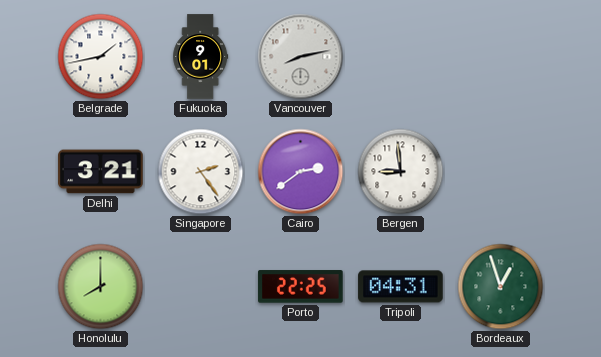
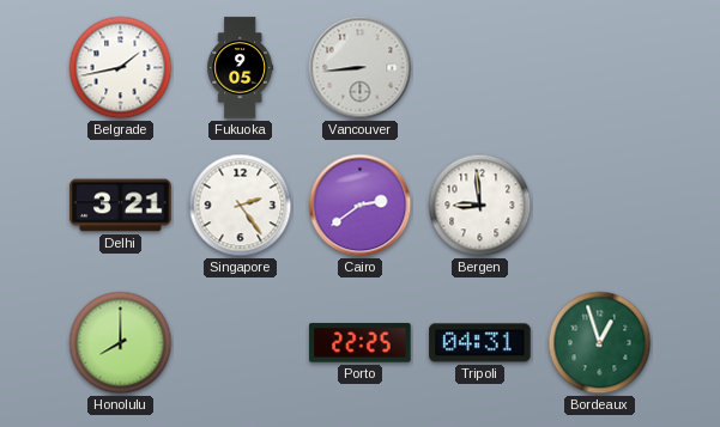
Fukuoka: 9:01 -> 9:05
Vancouver: 8:13 -> 8:44
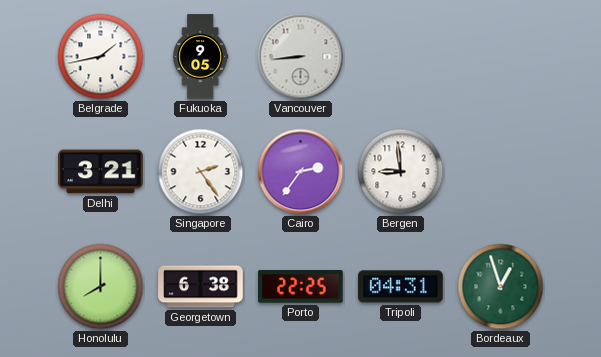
Cairo: 2:39 -> 2:36
Georgetown: none -> 6:38
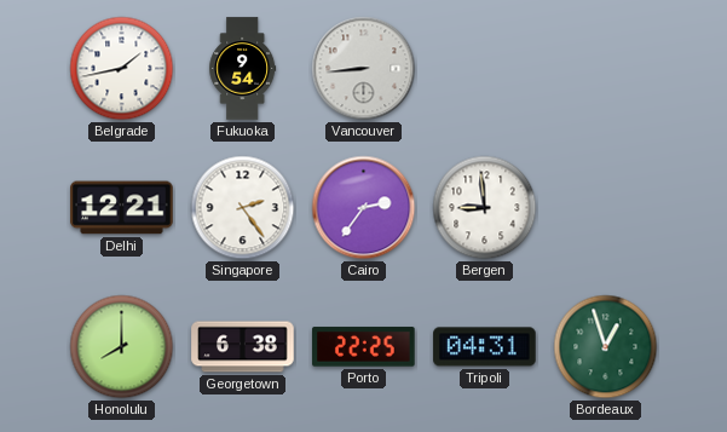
Fukuoka: 9:05 -> 9:54
Delhi: 3:21 -> 12:21
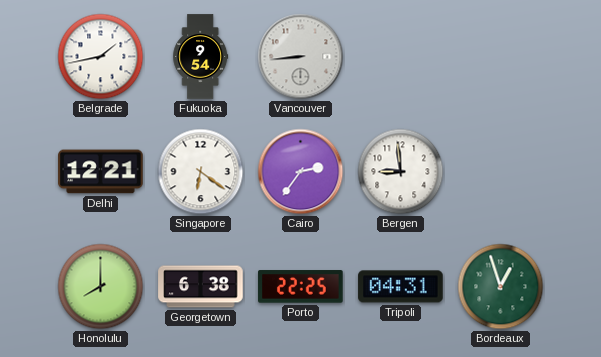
Singapore: 2:24 -> 6:21
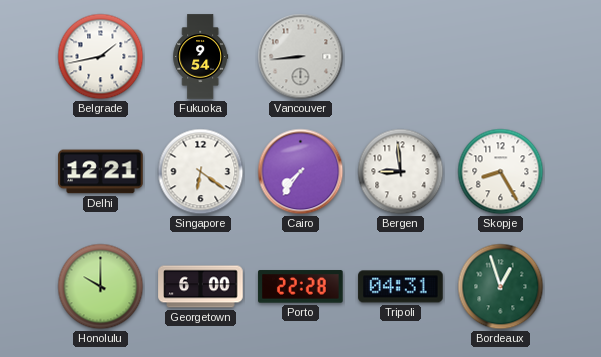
Cairo: 2:36 -> 7:36
Skopje: none -> 8:25
Honolulu: 8:00 -> 10:00
Georgetown: 6:38 -> 6:00
Porto: 22:25 -> 22:28
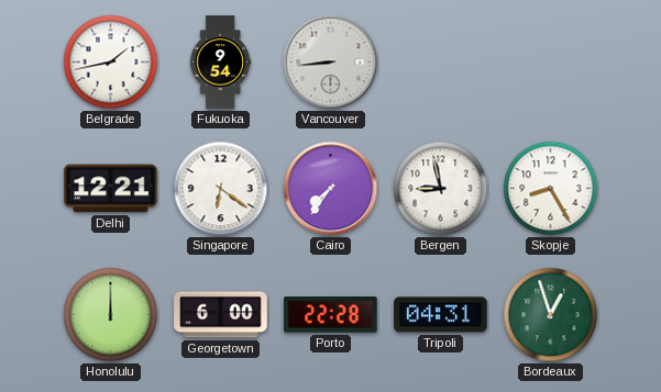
Bergen: 8:59 -> 8:58
Honolulu: 10:00 -> 12:00
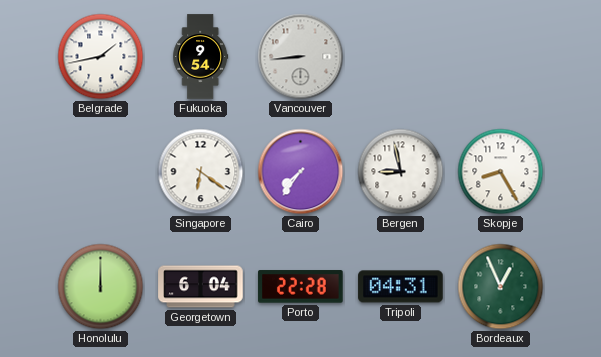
Delhi: 12:21 -> none
Georgetown: 6:00 -> 6:04
Bordeaux: 12:57 -> 12:56
